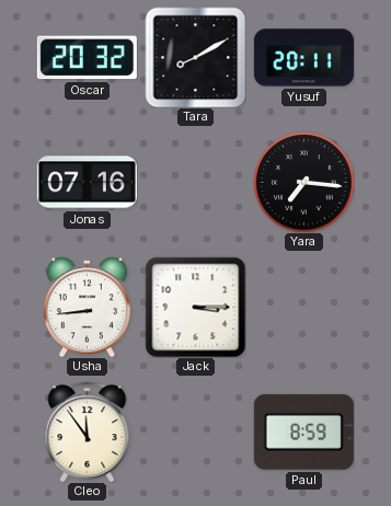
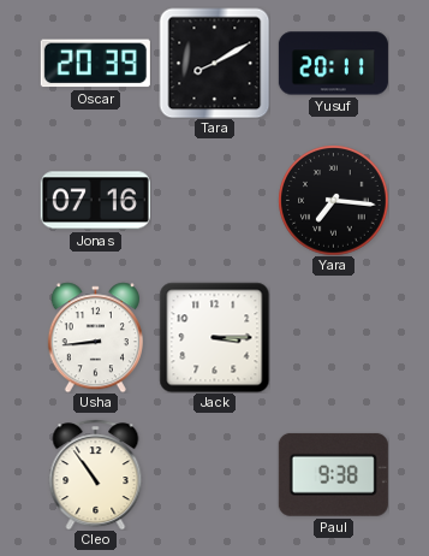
Oscar: 20:32 -> 20:39
Cleo: 11:54 -> 10:54
Paul: 8:59 -> 9:38
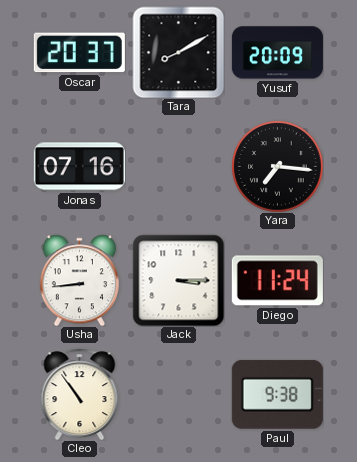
Oscar: 20:39 -> 20:37
Yusuf: 20:11 -> 20:09
Diego: none -> 11:24
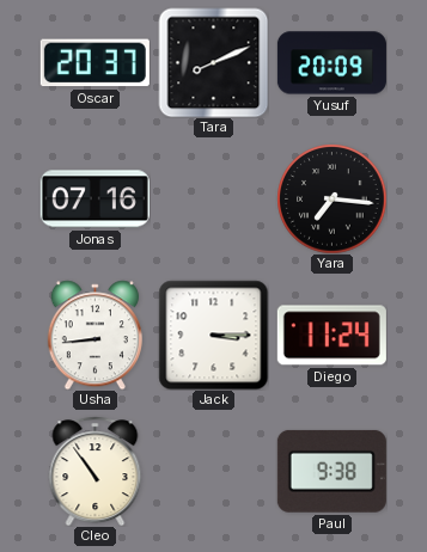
Tara: 8:10 -> 8:11
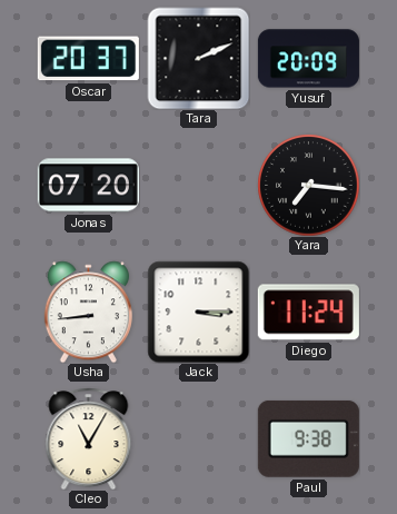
Tara: 8:11 -> 2:11
Jonas: 07:16 -> 07:20
Cleo: 10:54 -> 11:05
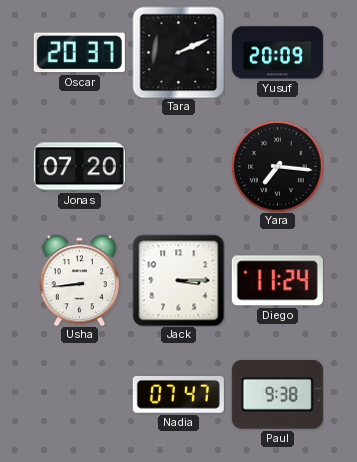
Cleo: 11:05 -> none
Nadia: none -> 07:47
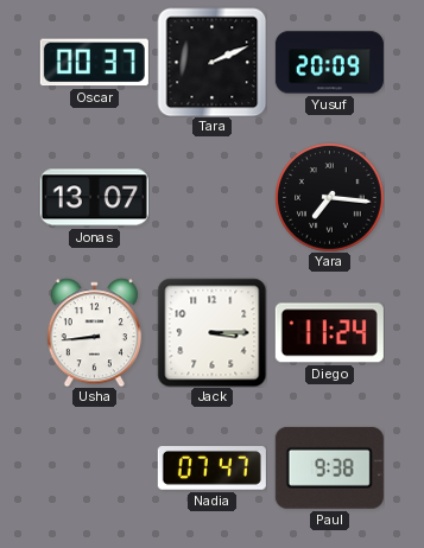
Oscar: 20:37 -> 00:37
Jonas: 07:20 -> 13:07
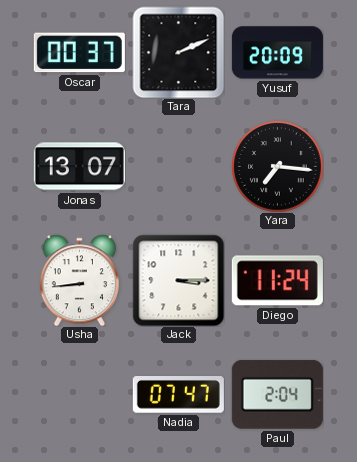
Paul: 9:38 -> 2:04
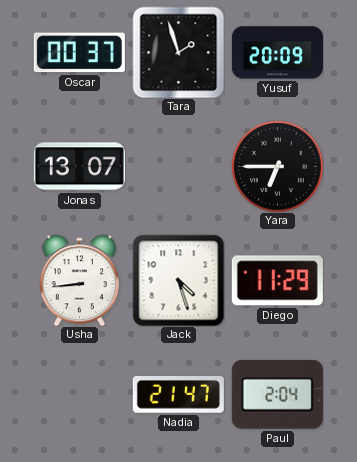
Tara: 2:11 -> 1:57
Yara: 7:16 -> 6:45
Jack: 3:15 -> 4:27
Diego: 11:24 -> 11:29
Nadia: 07:47 -> 21:47
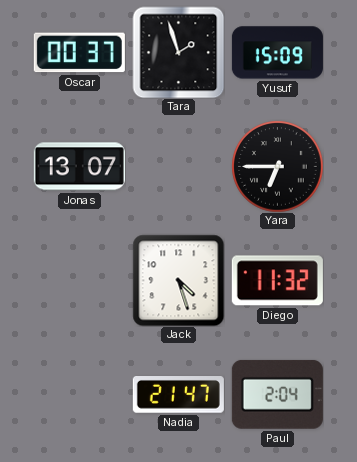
Yusuf: 20:09 -> 15:09
Usha: 8:44 -> none
Diego: 11:29 -> 11:32
